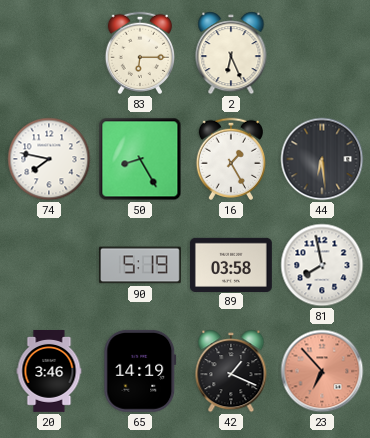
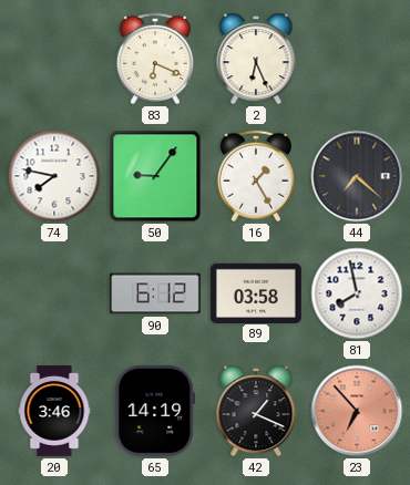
83: 6:15 -> 6:19
50: 8:25 -> 9:06
44: 6:29 -> 7:22
90: 5:19 -> 6:12
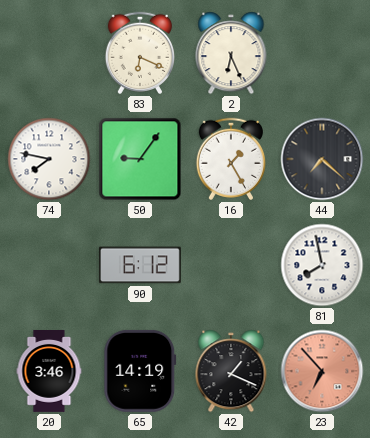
89: 03:58 -> none
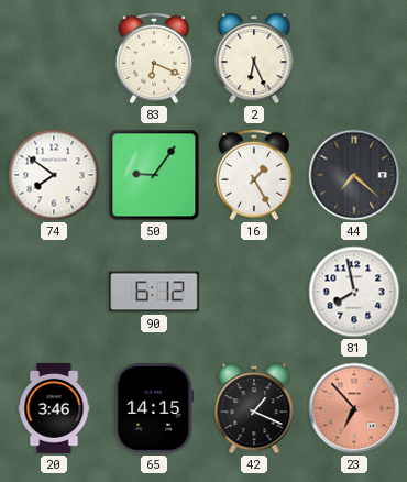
74: 7:47 -> 7:51
65: 14:19 -> 14:15
